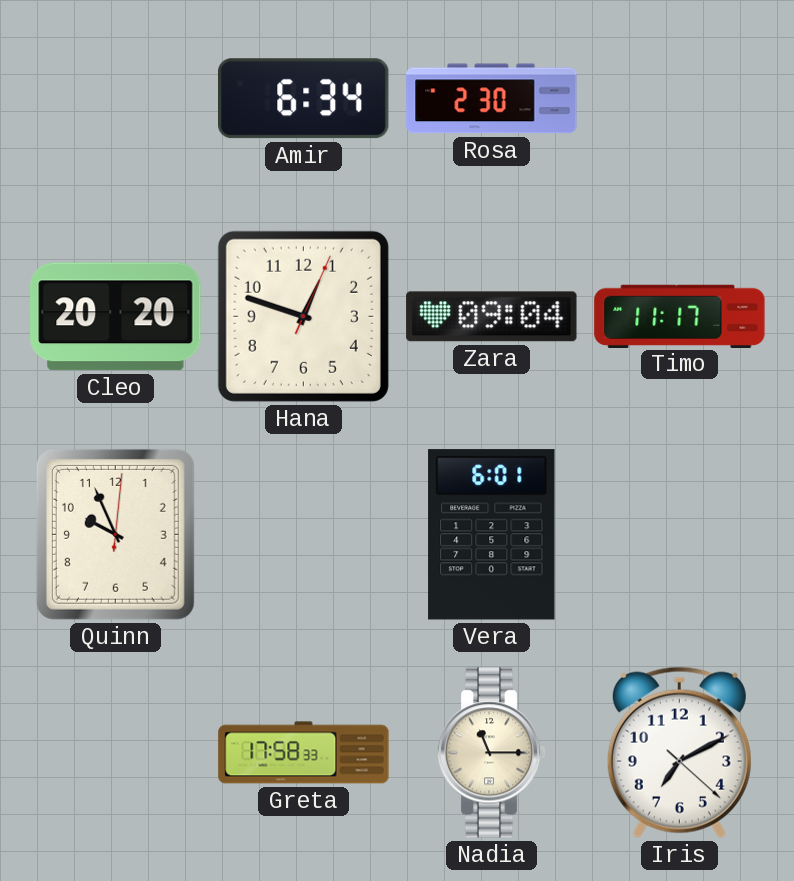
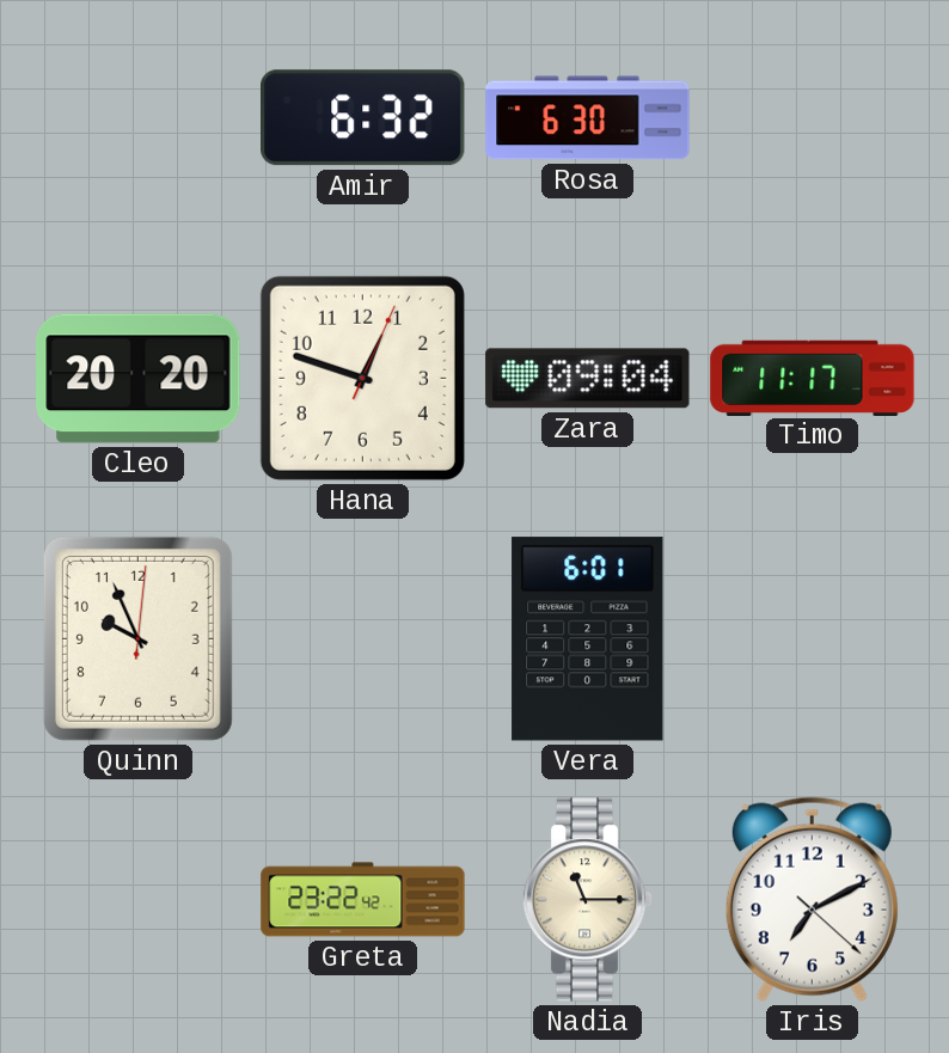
Amir: 6:34 -> 6:32
Rosa: 2:30 -> 6:30
Greta: 17:58 -> 23:22
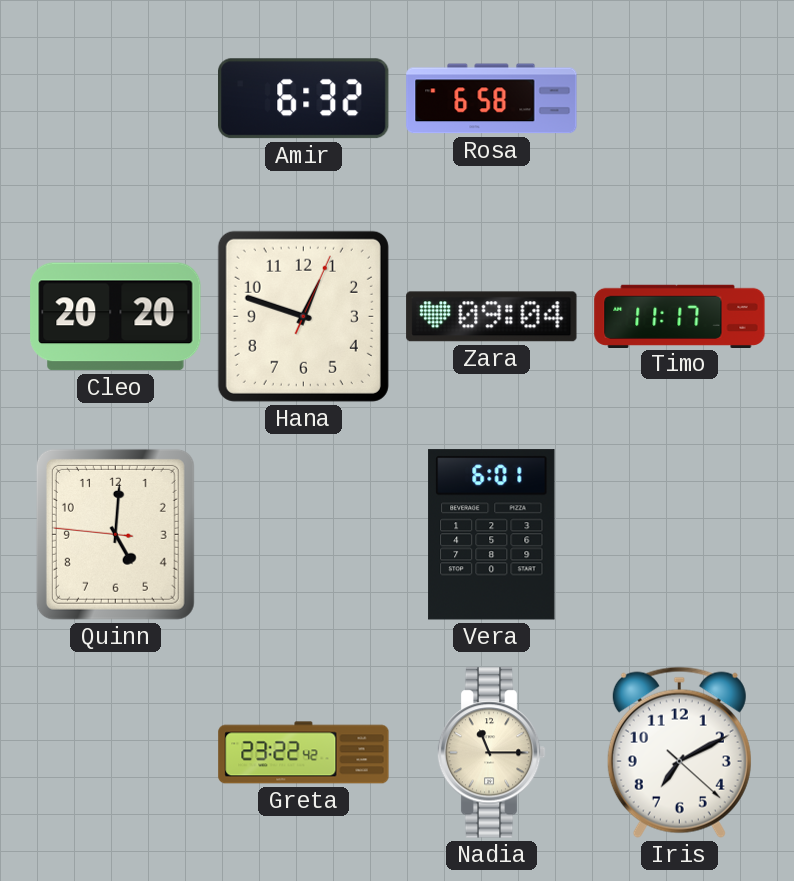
Rosa: 6:30 -> 6:58
Quinn: 9:56 -> 5:00
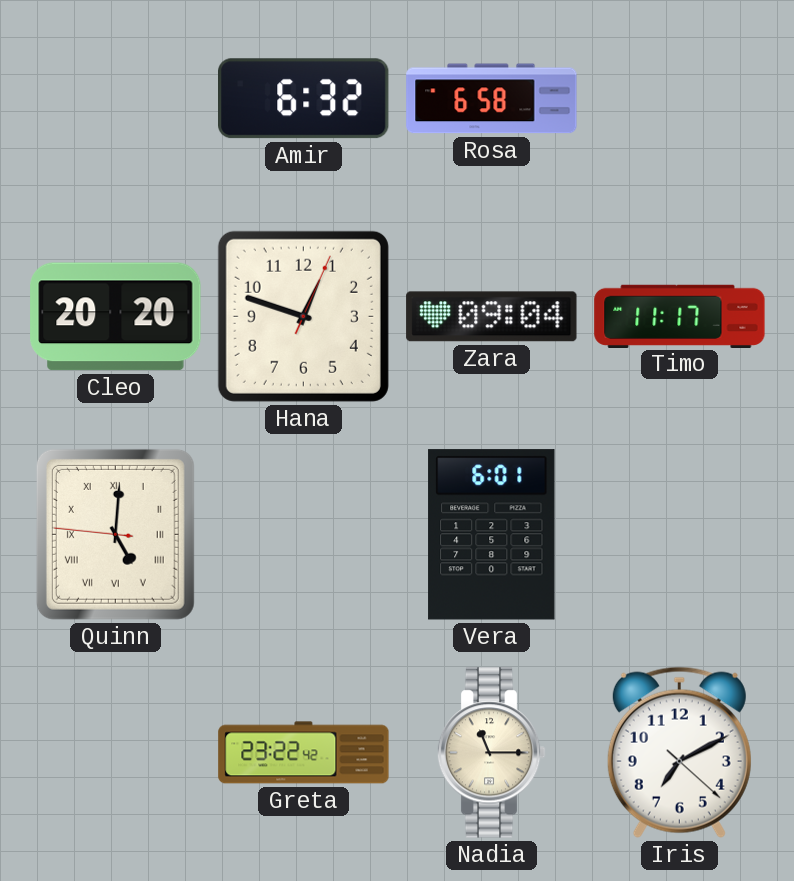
Quinn numerals: Arabic -> Roman
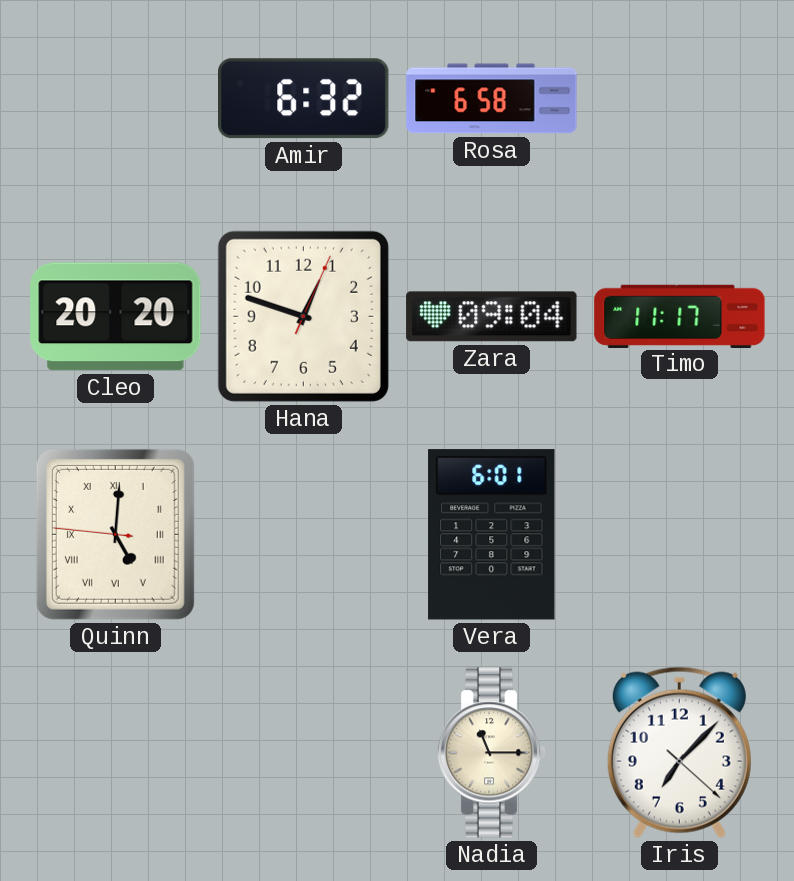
Greta: 23:22 -> none
Iris: 7:10 -> 7:07
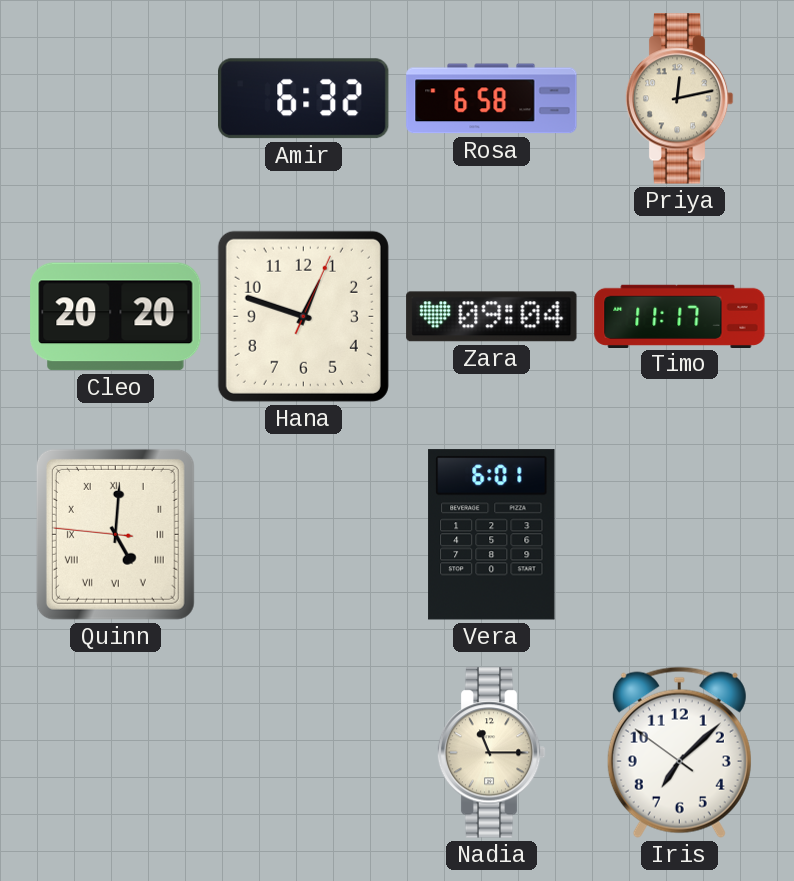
Priya: none -> 12:13
Iris: 7:07:22 -> 7:07:51
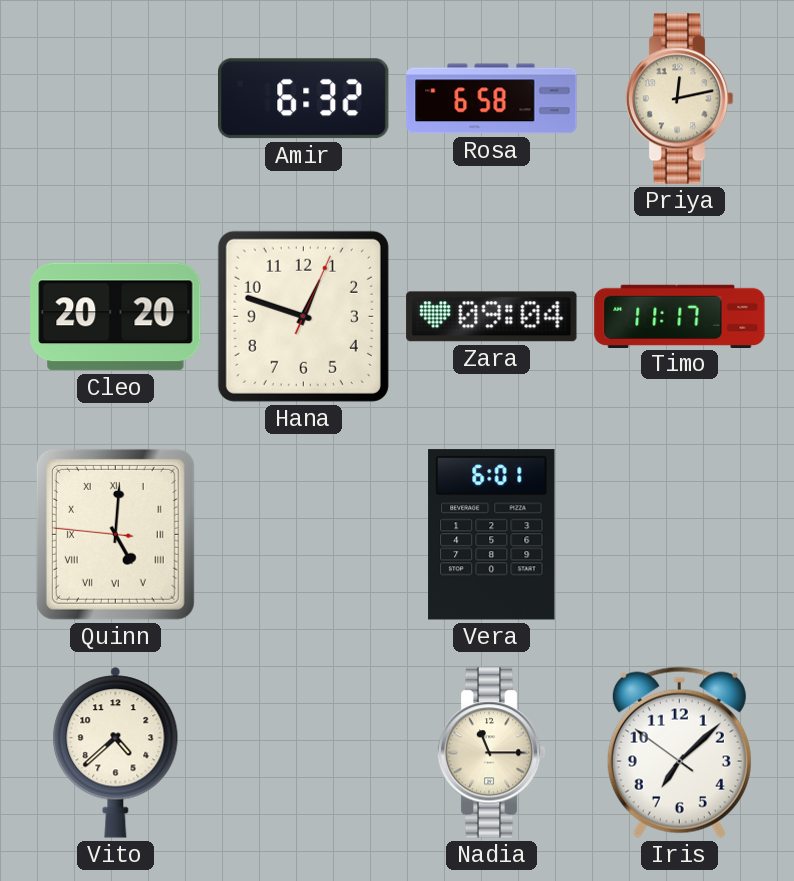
Vito: none -> 4:38
